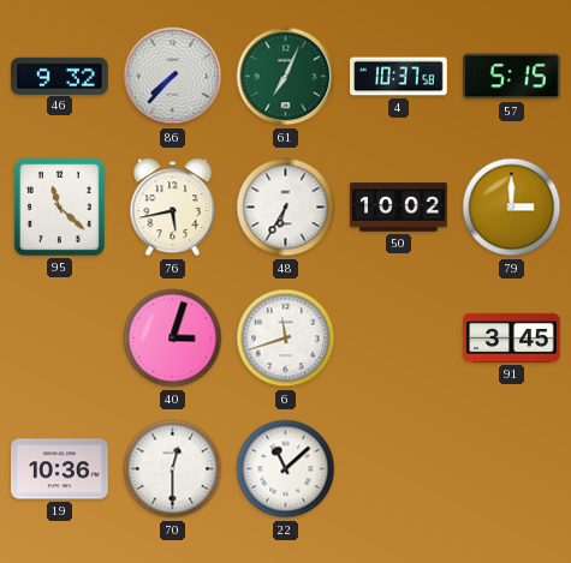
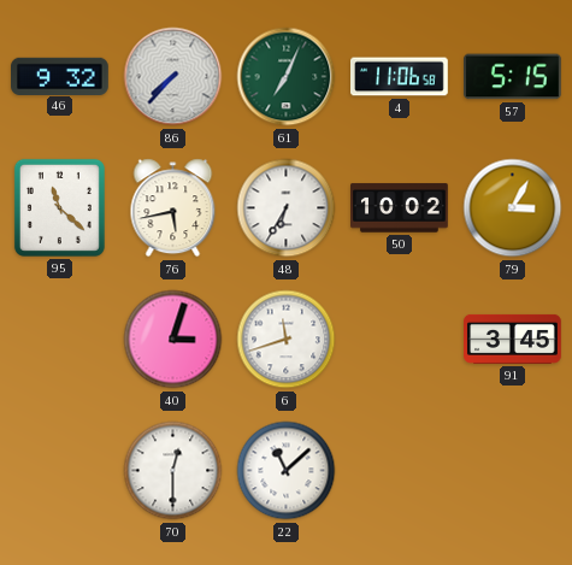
4: 10:37 -> 11:06
79: 3:00 -> 3:05
19: 10:36 -> none
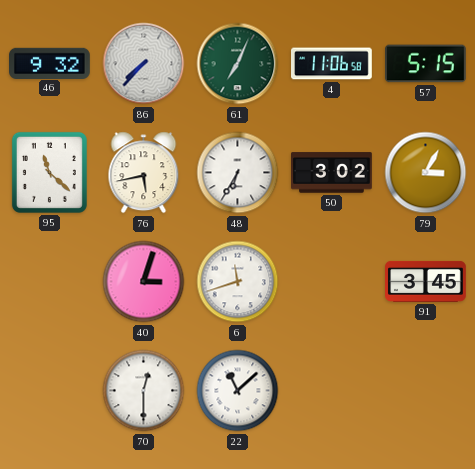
50: 10:02 -> 3:02
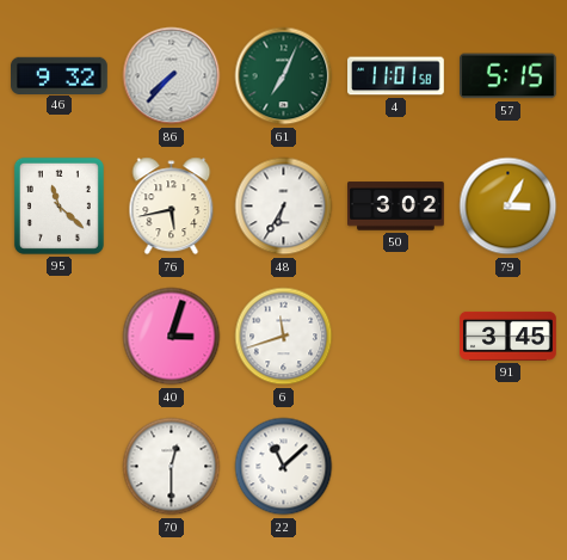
4: 11:06 -> 11:01
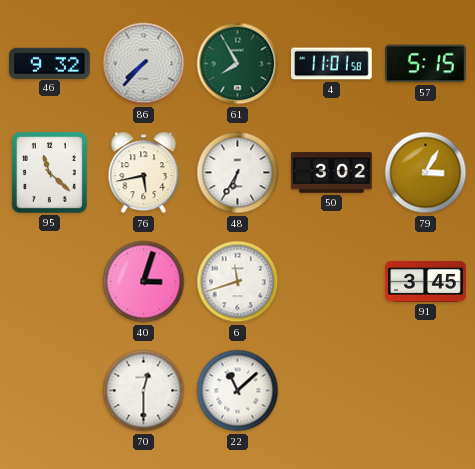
61: 7:04 -> 7:55
